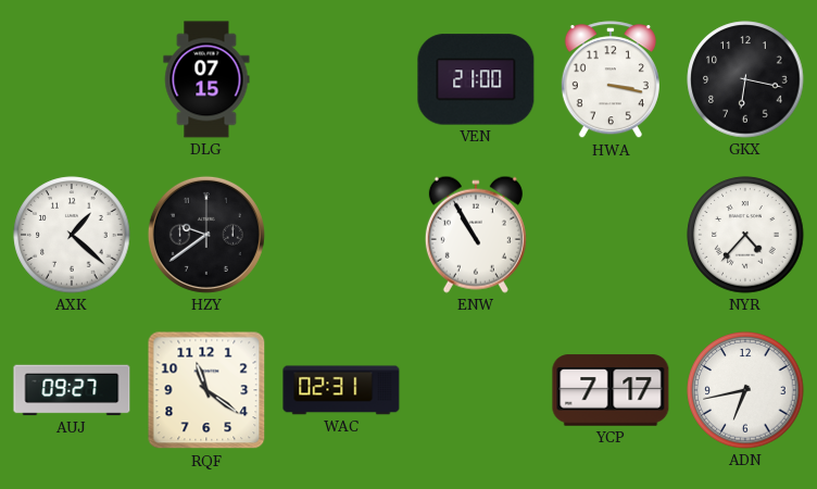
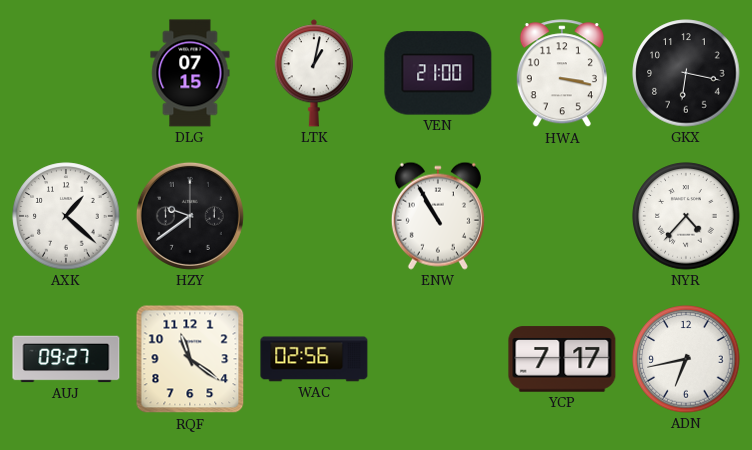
LTK: none -> 1:02
WAC: 02:31 -> 02:56
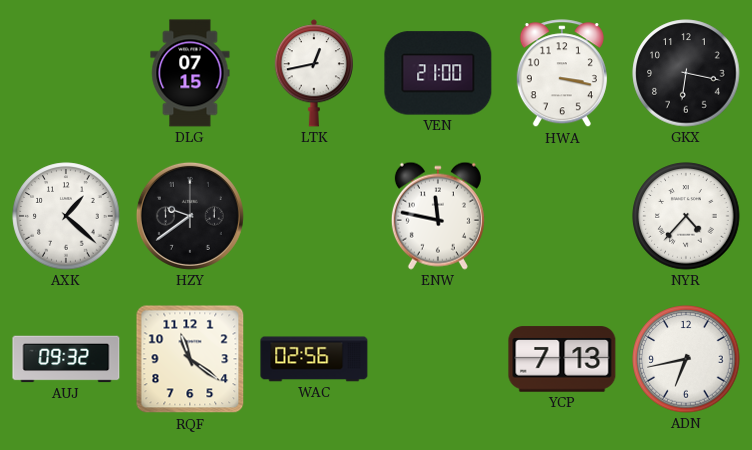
LTK: 1:02 -> 12:43
ENW: 10:55 -> 11:47
AUJ: 09:27 -> 09:32
YCP: 7:17 -> 7:13
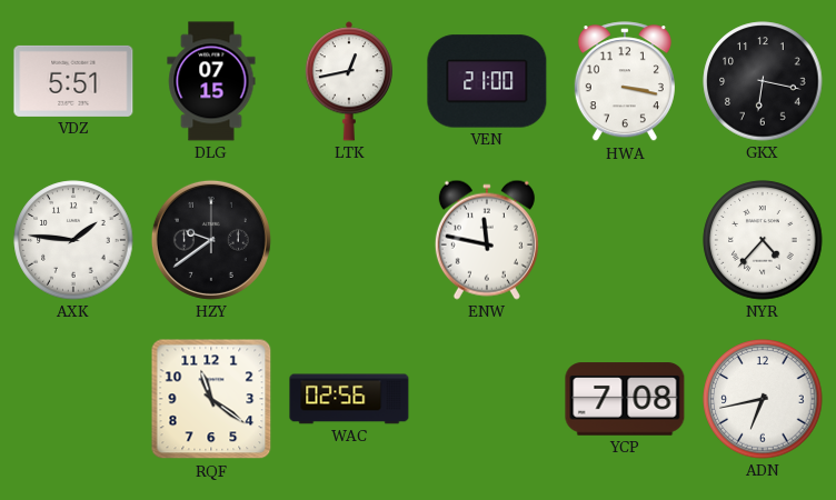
VDZ: none -> 5:51
AXK: 1:22 -> 1:46
AUJ: 09:32 -> none
YCP: 7:13 -> 7:08
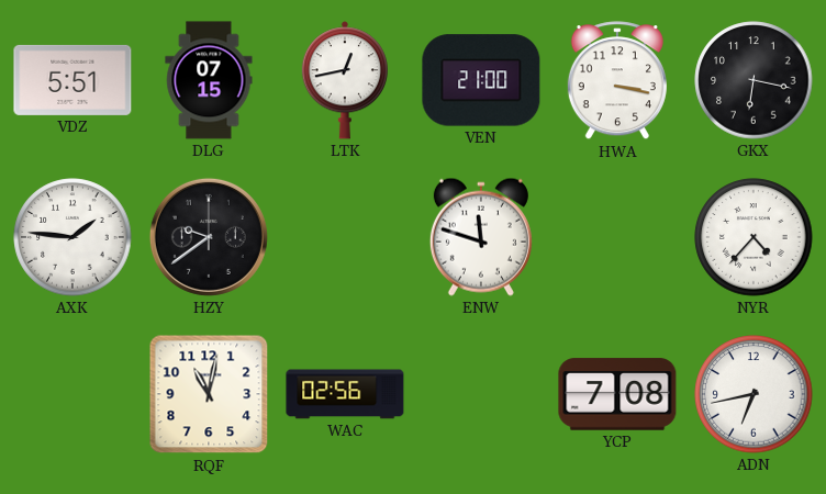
ENW: 11:47 -> 11:48
RQF: 11:21 -> 11:02
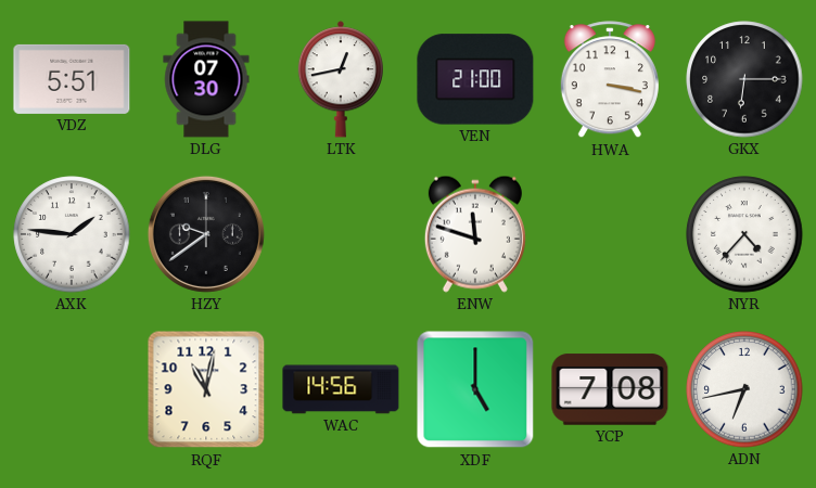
DLG: 07:15 -> 07:30
GKX: 6:17 -> 6:15
WAC: 02:56 -> 14:56
XDF: none -> 5:00
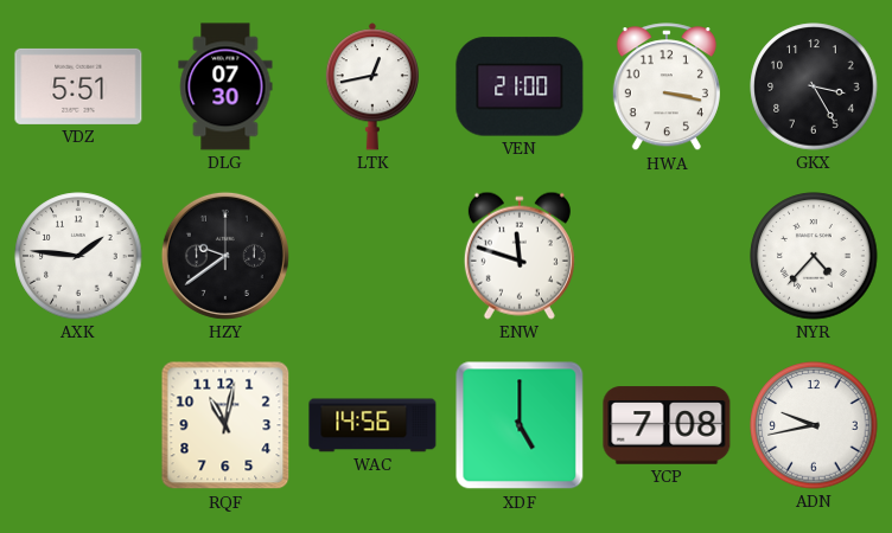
GKX: 6:15 -> 3:25
ADN: 6:43 -> 9:43
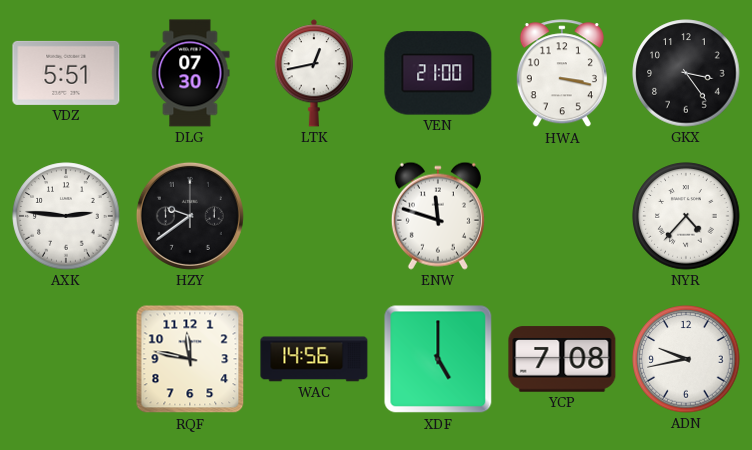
GKX: 3:25 -> 3:24
AXK: 1:46 -> 2:46
RQF: 11:02 -> 11:47
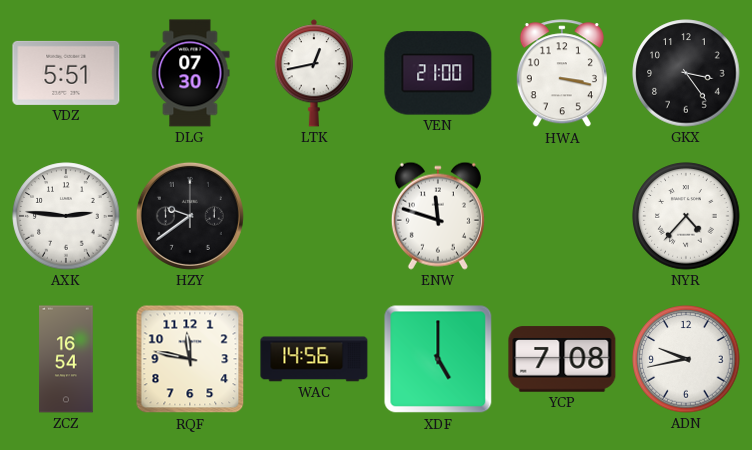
ZCZ: none -> 16:54
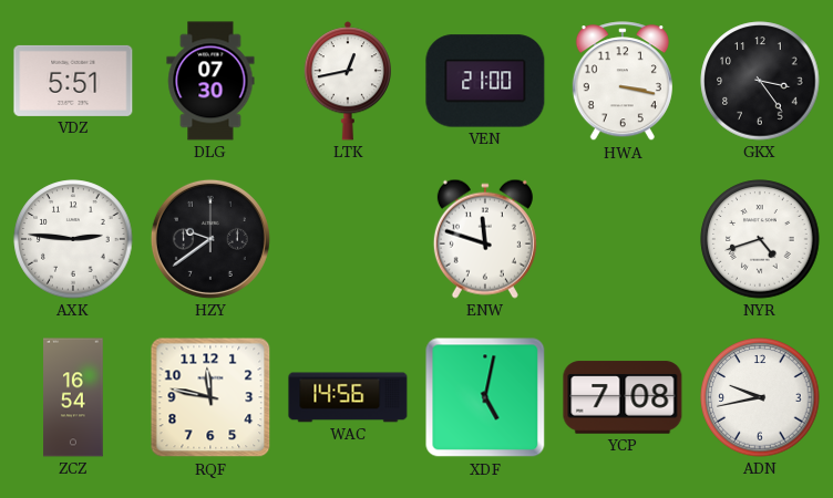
NYR: 4:37 -> 4:42
XDF: 5:00 -> 5:02
